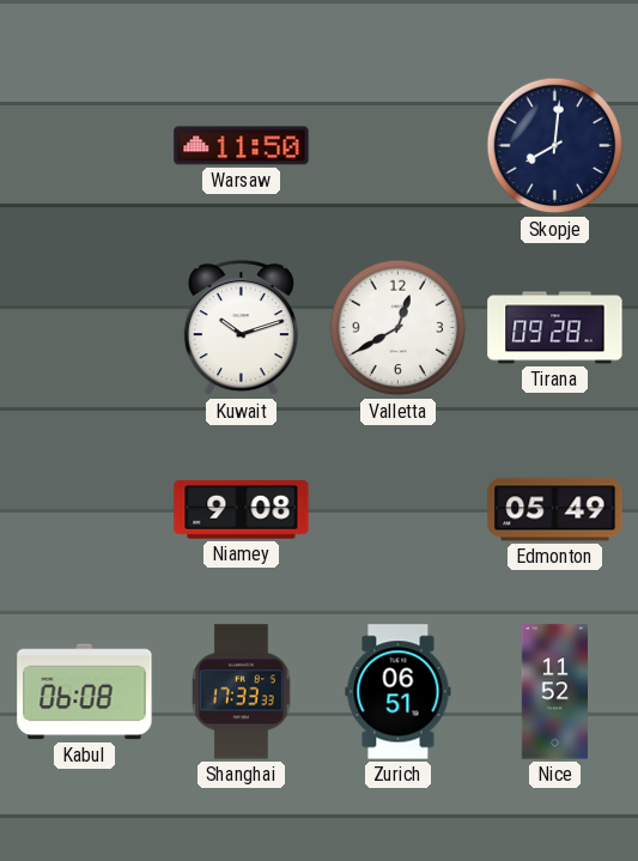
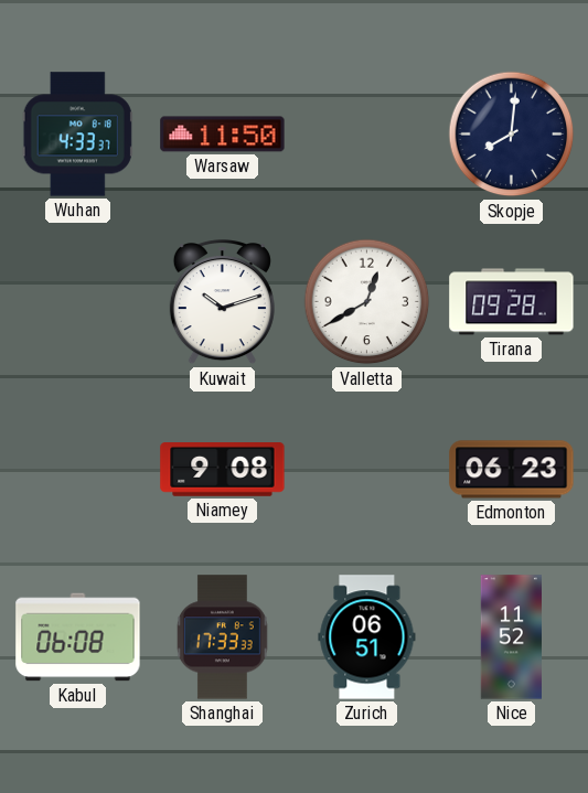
Wuhan: none -> 4:33
Edmonton: 05:49 -> 06:23
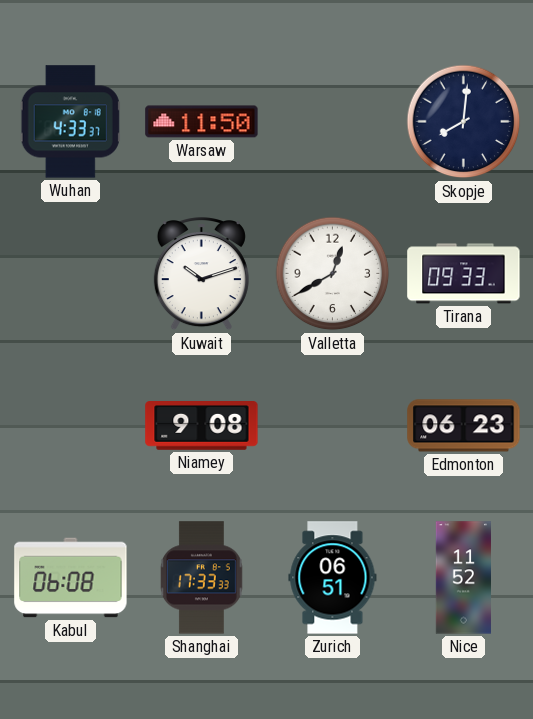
Tirana: 09:28 -> 09:33
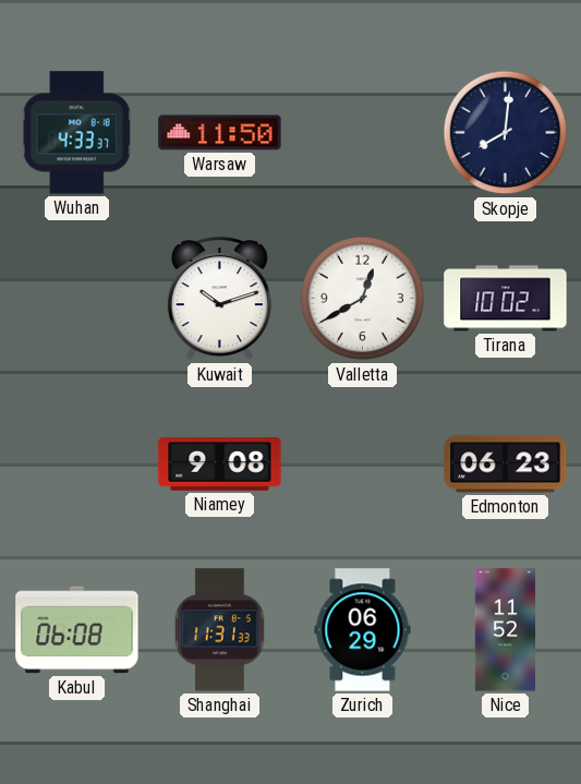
Tirana: 09:33 -> 10:02
Shanghai: 17:33 -> 11:31
Zurich: 06:51 -> 06:29
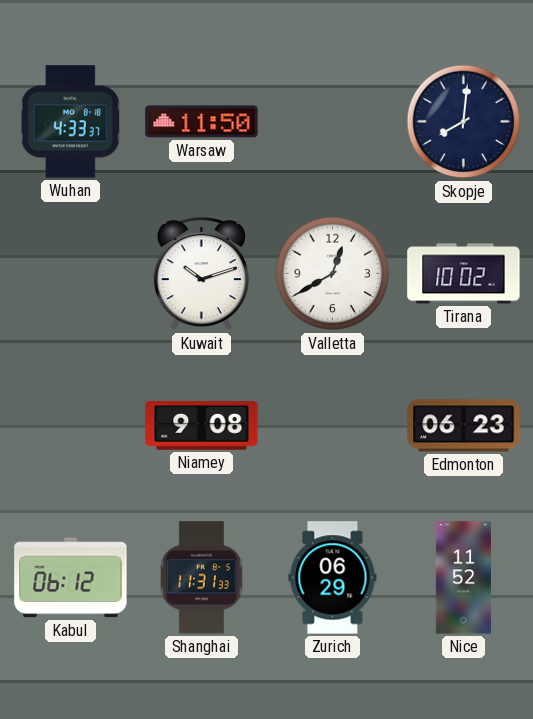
Kabul: 06:08 -> 06:12
